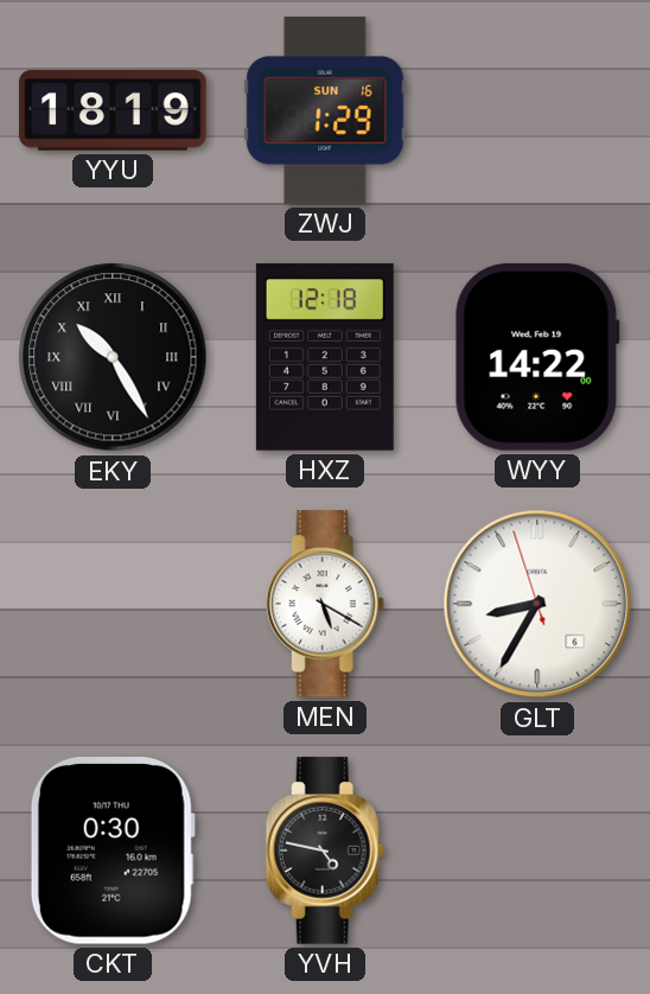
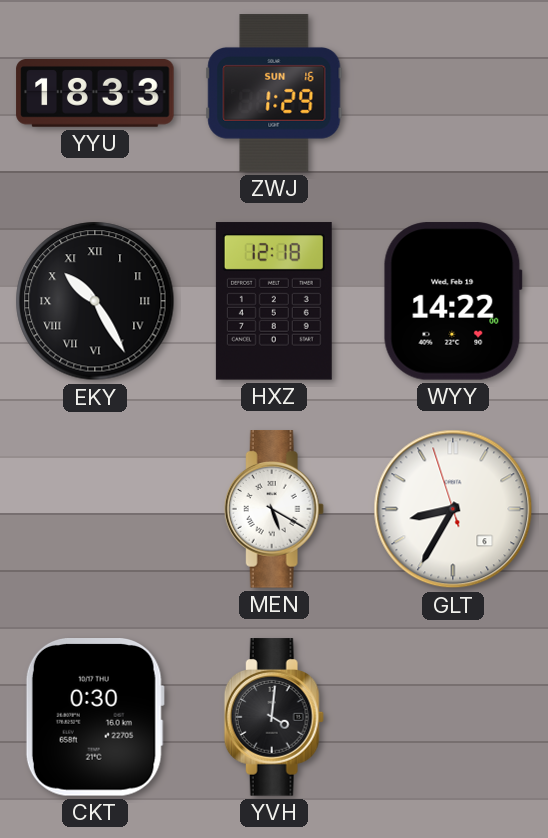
YYU: 18:19 -> 18:33
YVH: 4:47 -> 4:01
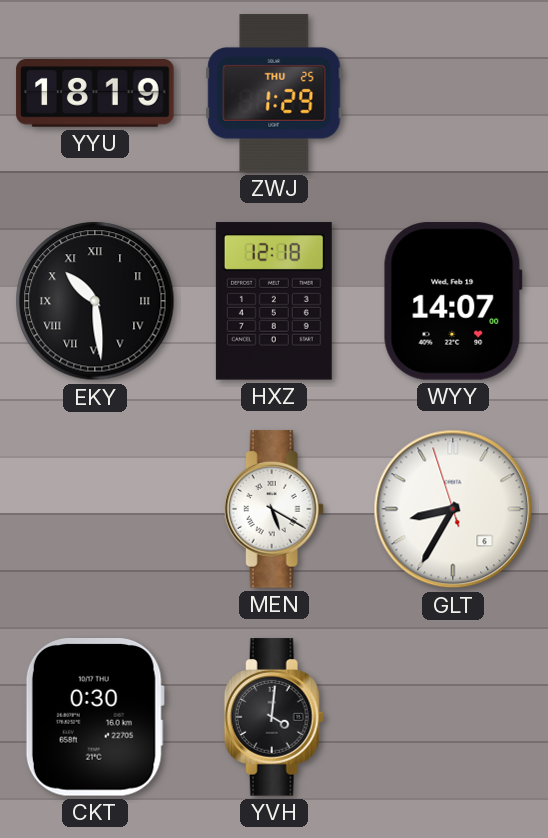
YYU: 18:33 -> 18:19
ZWJ date: SUN 16 -> THU 25
EKY: 10:25 -> 10:29
WYY: 14:22 -> 14:07
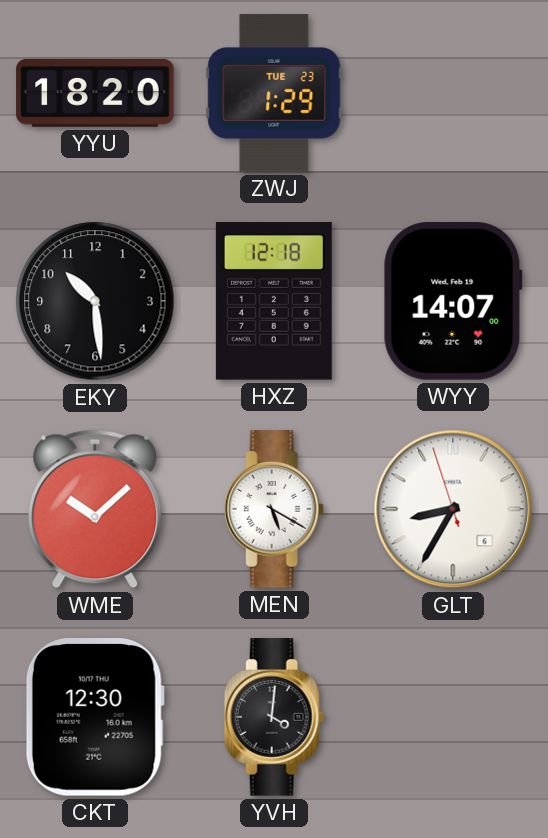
YYU: 18:19 -> 18:20
ZWJ date: THU 25 -> TUE 23
EKY numerals: Roman -> Arabic
WME: none -> 10:08
CKT: 0:30 -> 12:30
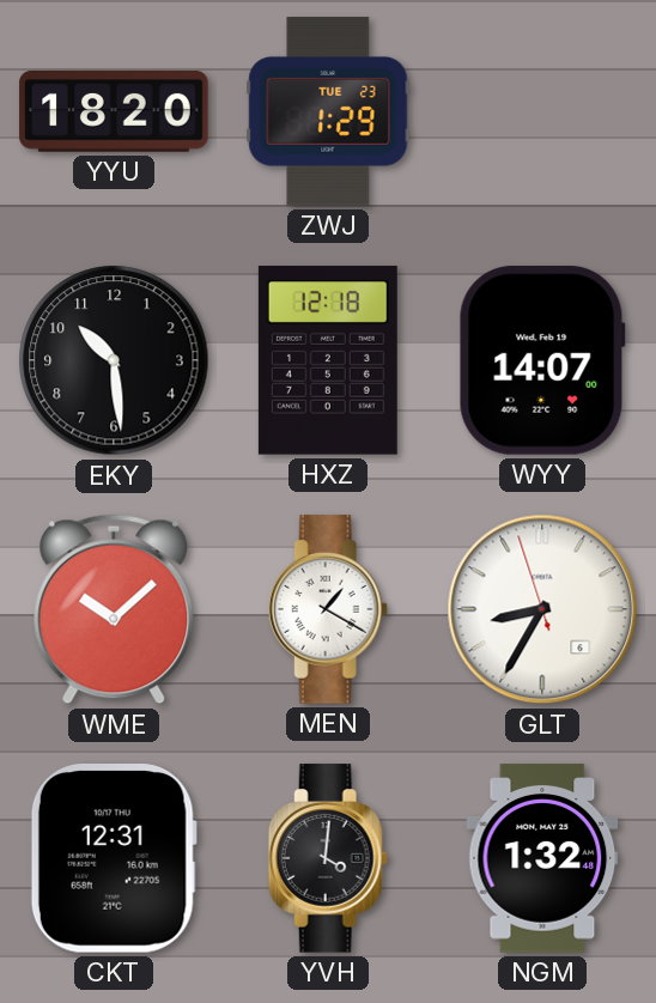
MEN: 5:20 -> 1:20
CKT: 12:30 -> 12:31
NGM: none -> 1:32
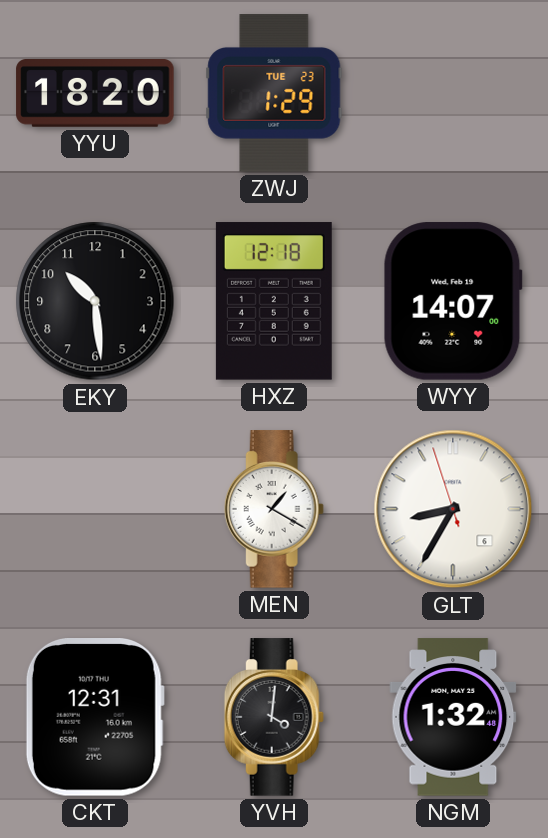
WME: 10:08 -> none
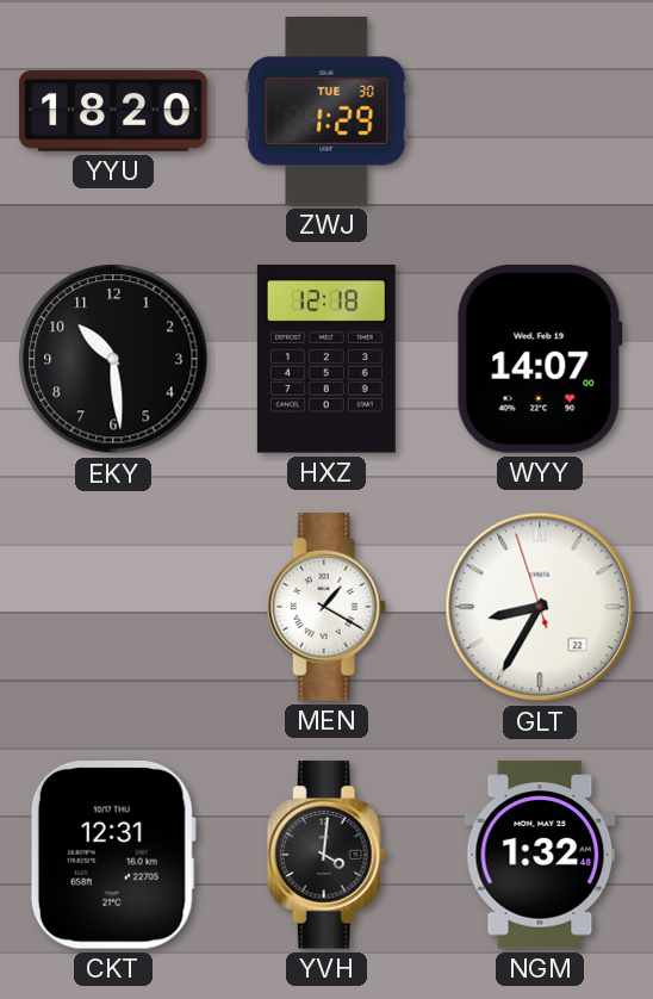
ZWJ date: TUE 23 -> TUE 30
GLT date: 6 -> 22
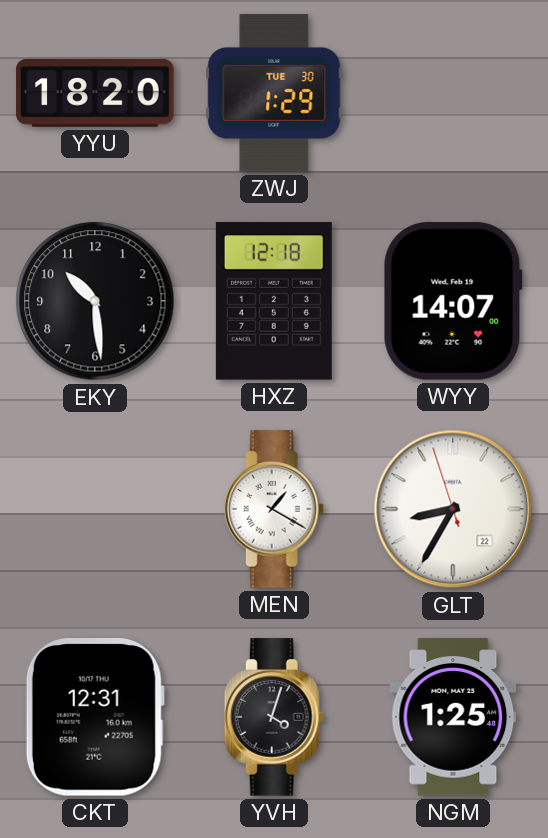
YVH: 4:01 -> 4:03
NGM: 1:32 -> 1:25
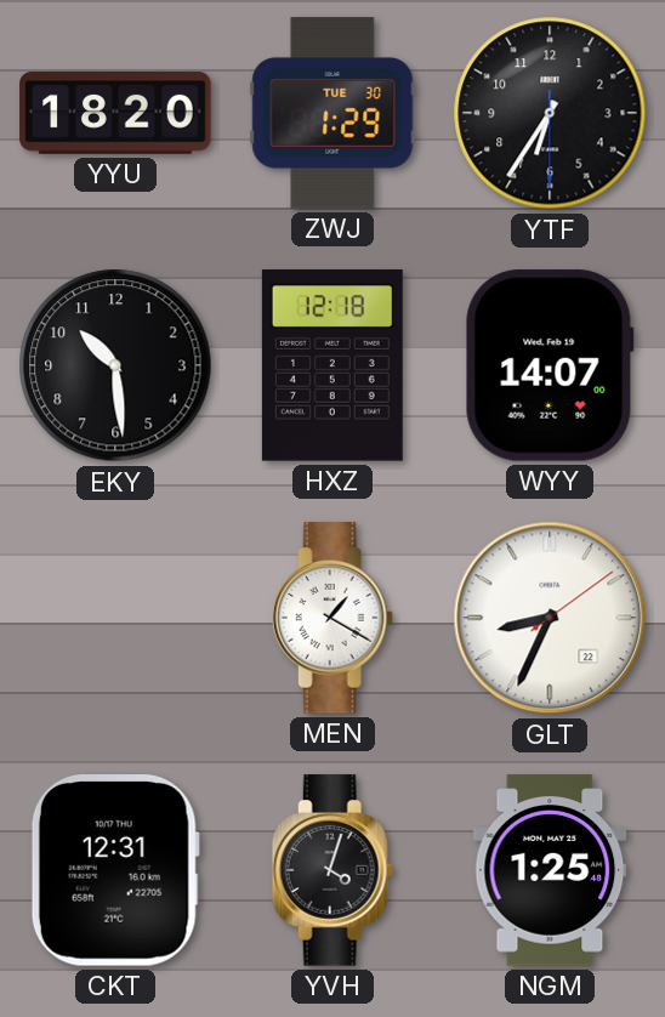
YTF: none -> 6:35
GLT: 8:34:57 -> 8:34:09
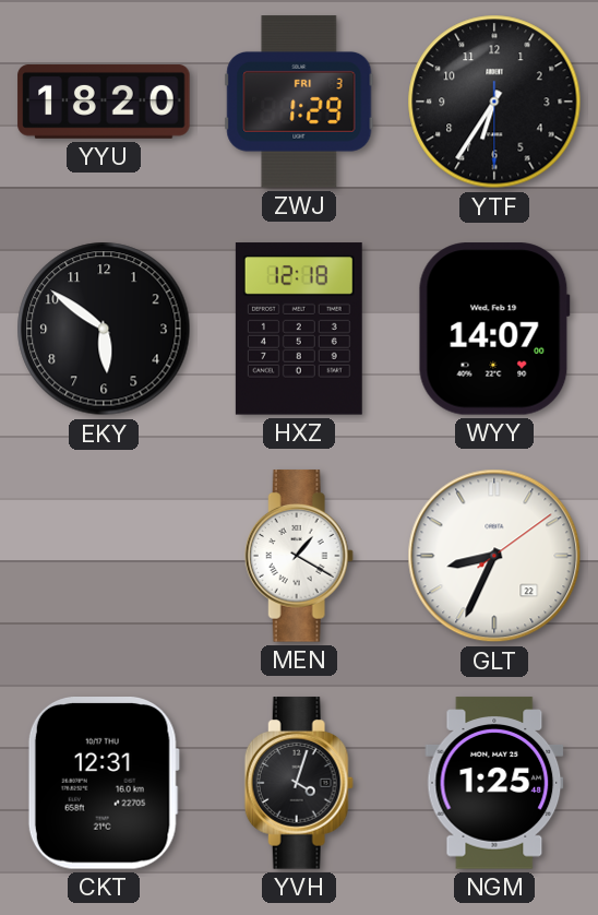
ZWJ date: TUE 30 -> FRI 3
EKY: 10:29 -> 5:51
